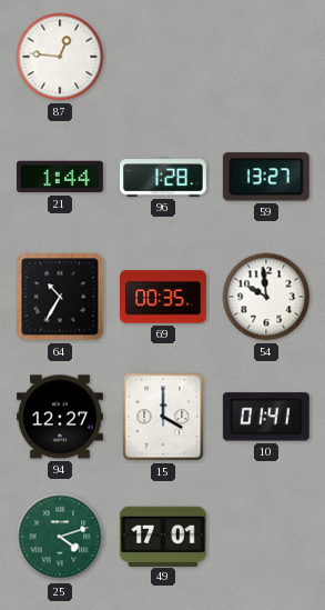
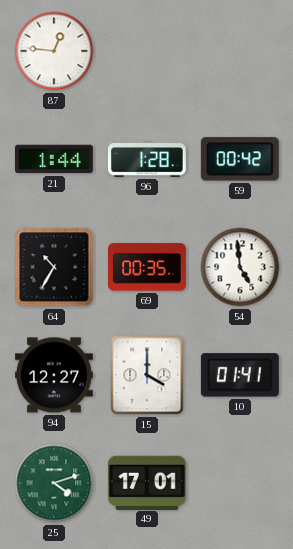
59: 13:27 -> 00:42
54: 9:59 -> 4:59
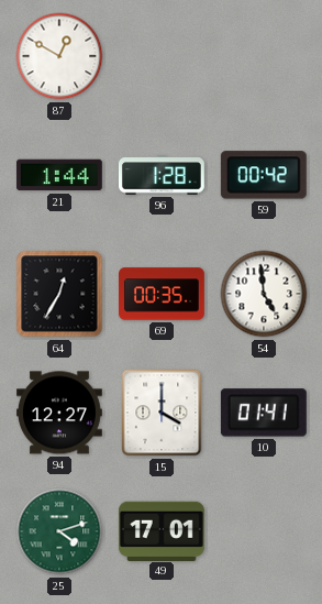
87: 12:46 -> 12:50
64: 10:35 -> 12:35
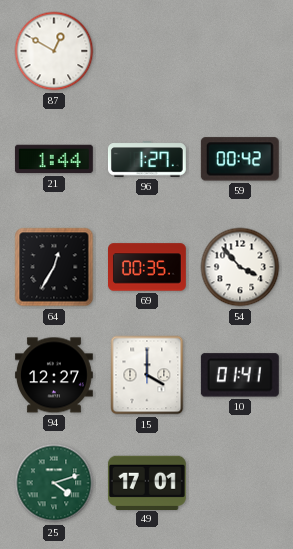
96: 1:28 -> 1:27
54: 4:59 -> 3:53
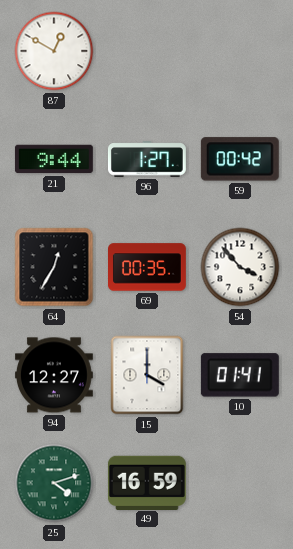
21: 1:44 -> 9:44
49: 17:01 -> 16:59
